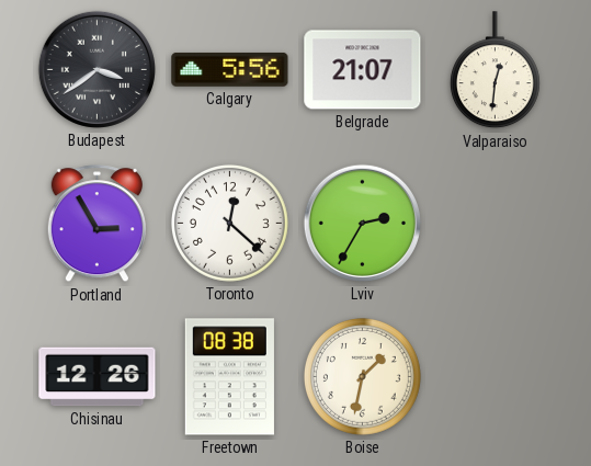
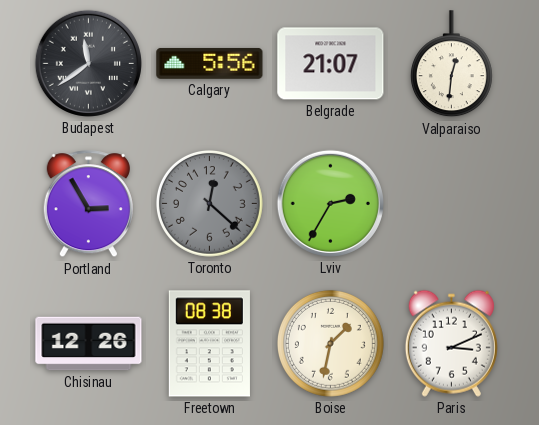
Budapest: 3:39 -> 11:39
Toronto dial: white -> grey
Paris: none -> 3:11
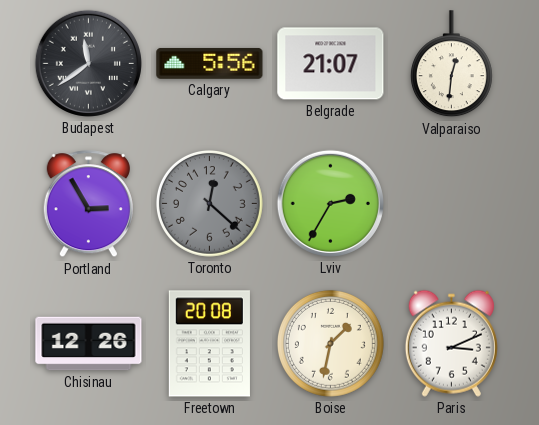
Freetown: 08:38 -> 20:08
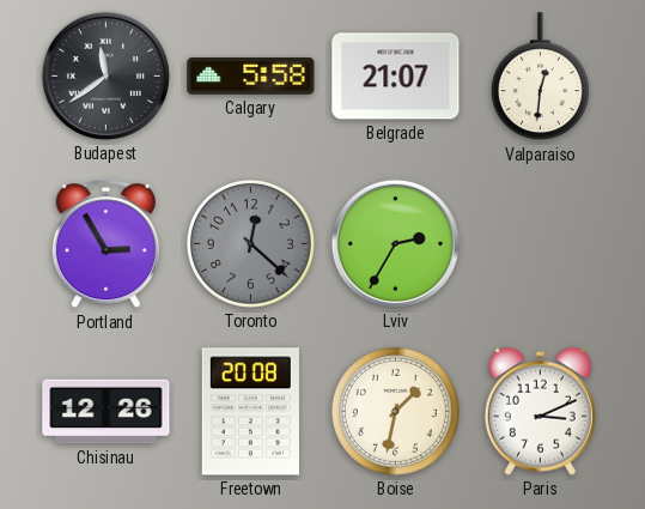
Calgary: 5:56 -> 5:58
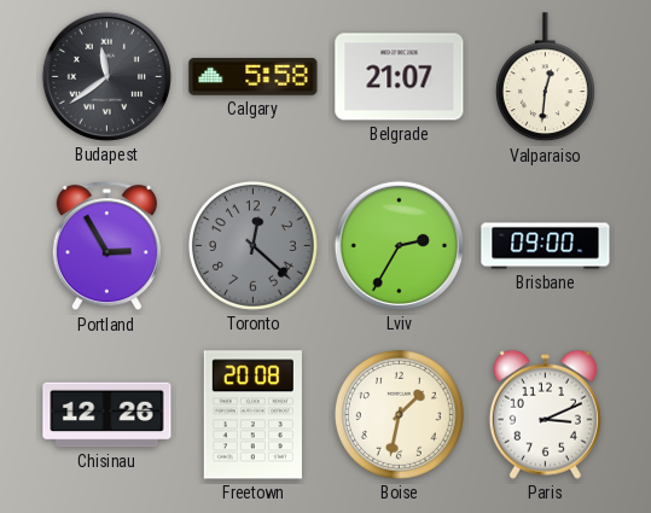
Brisbane: none -> 09:00
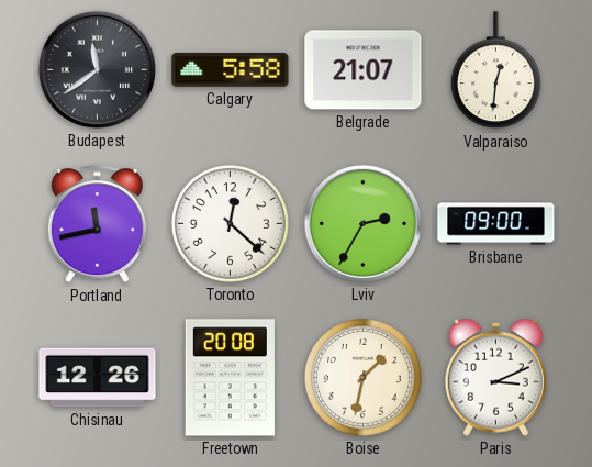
Portland: 2:55 -> 11:43
Toronto dial: grey -> white
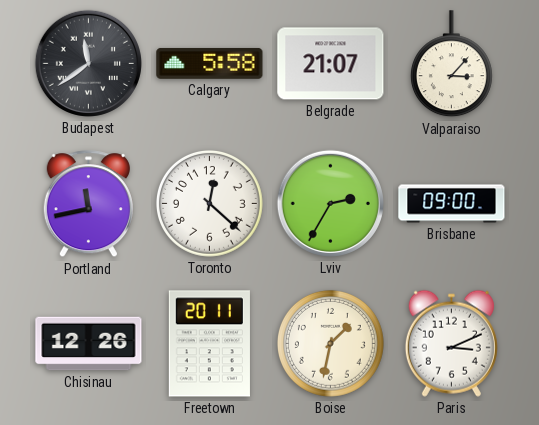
Valparaiso: 12:31 -> 3:07
Freetown: 20:08 -> 20:11
